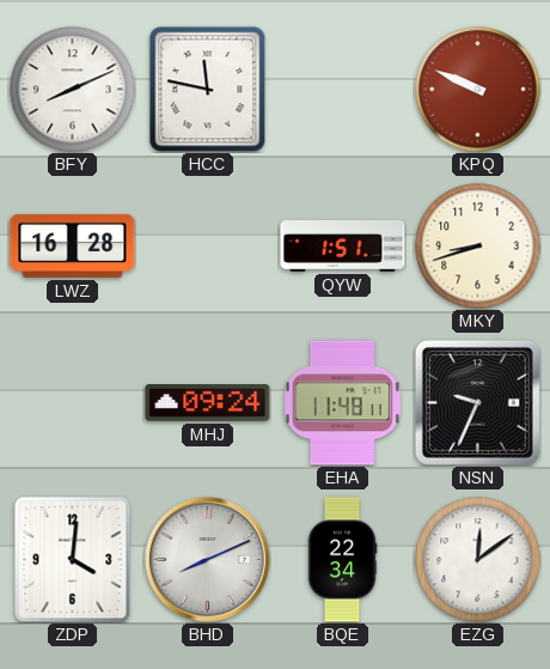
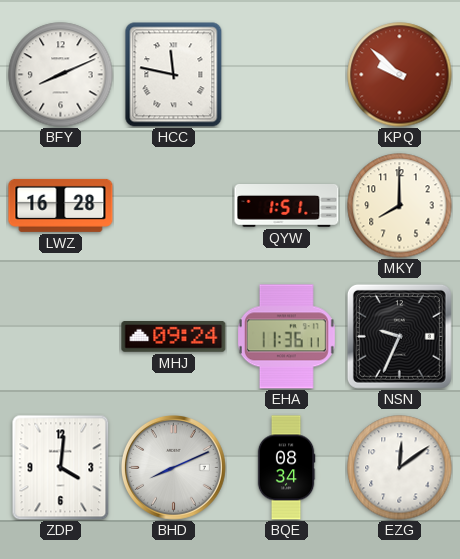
KPQ: 9:49 -> 9:52
MKY: 8:42 -> 8:00
EHA: 11:48 -> 11:36
BQE: 22:34 -> 08:34
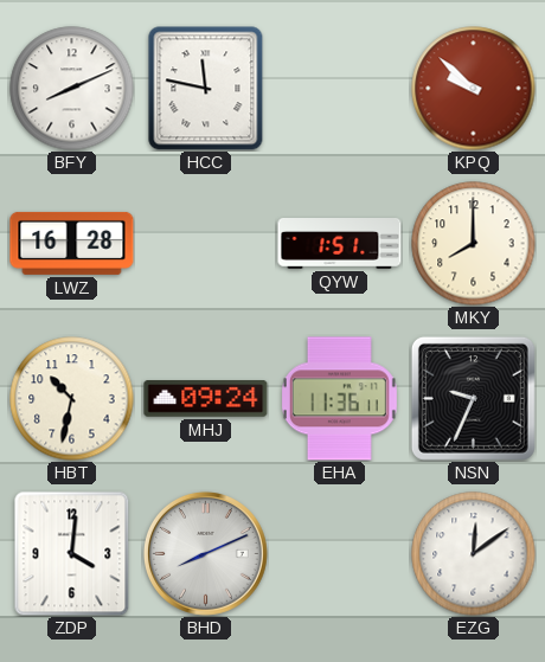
HBT: none -> 10:32
BQE: 08:34 -> none
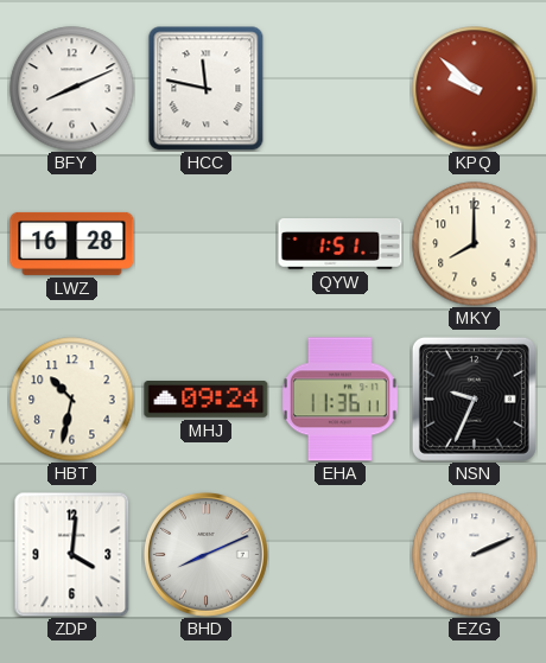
EZG: 12:09 -> 2:11
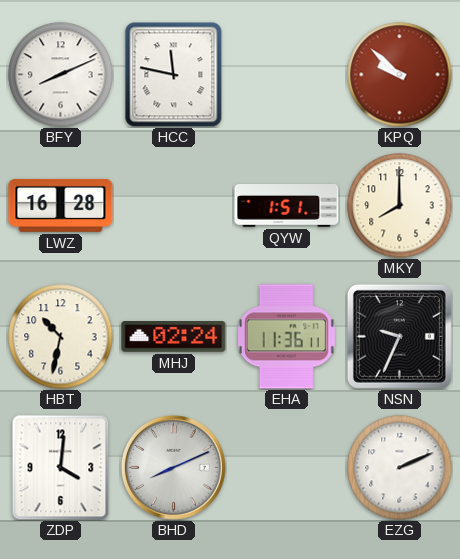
MHJ: 09:24 -> 02:24
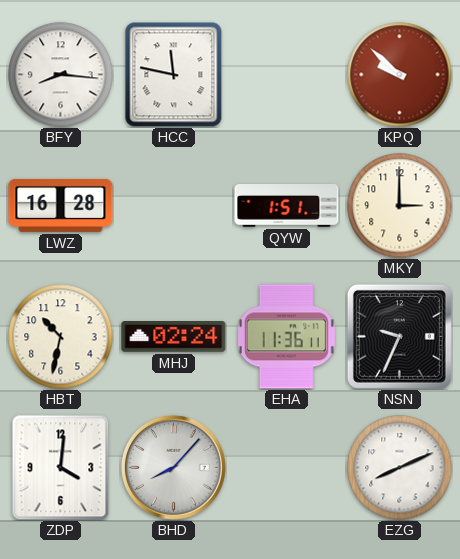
BFY: 8:11 -> 8:16
MKY: 8:00 -> 3:00
BHD: 8:11 -> 8:07
EZG: 2:11 -> 8:11
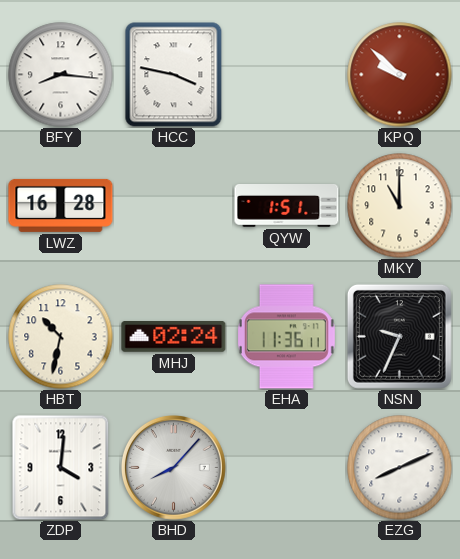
HCC: 11:47 -> 3:47
MKY: 3:00 -> 11:00
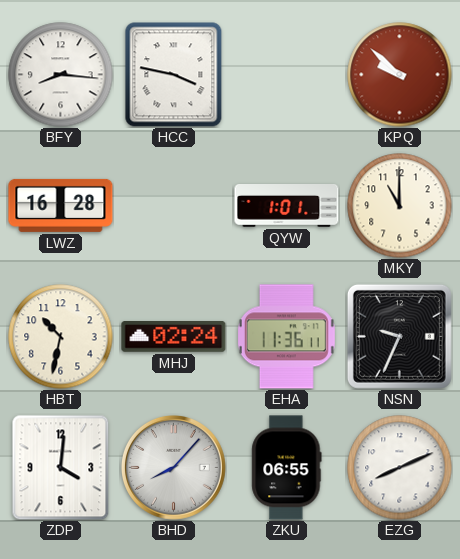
QYW: 1:51 -> 1:01
ZKU: none -> 06:55
